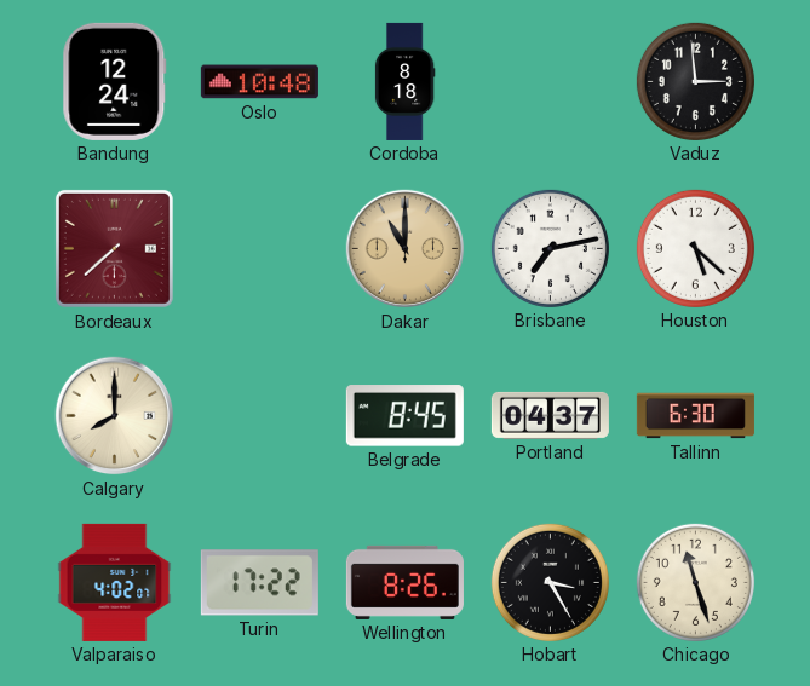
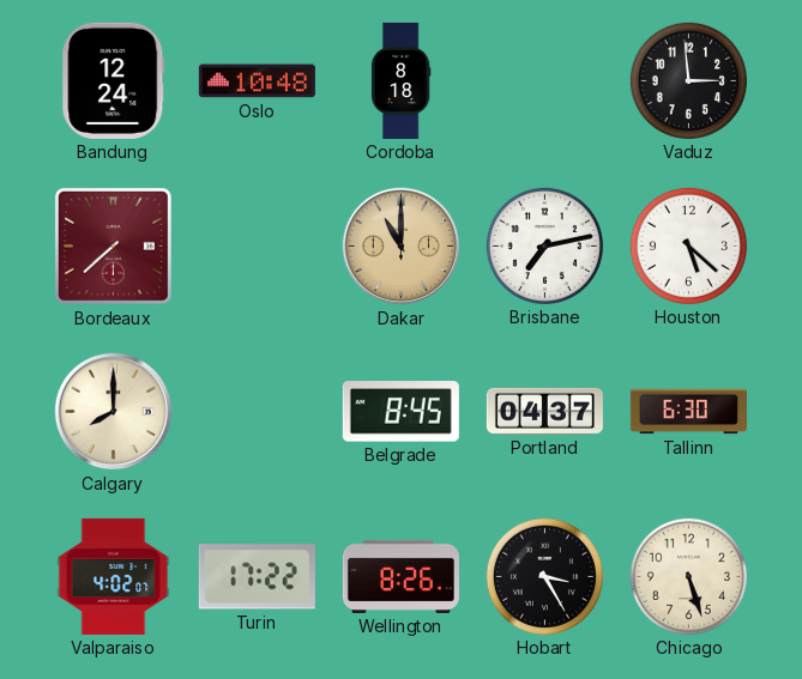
Chicago: 11:27 -> 5:27
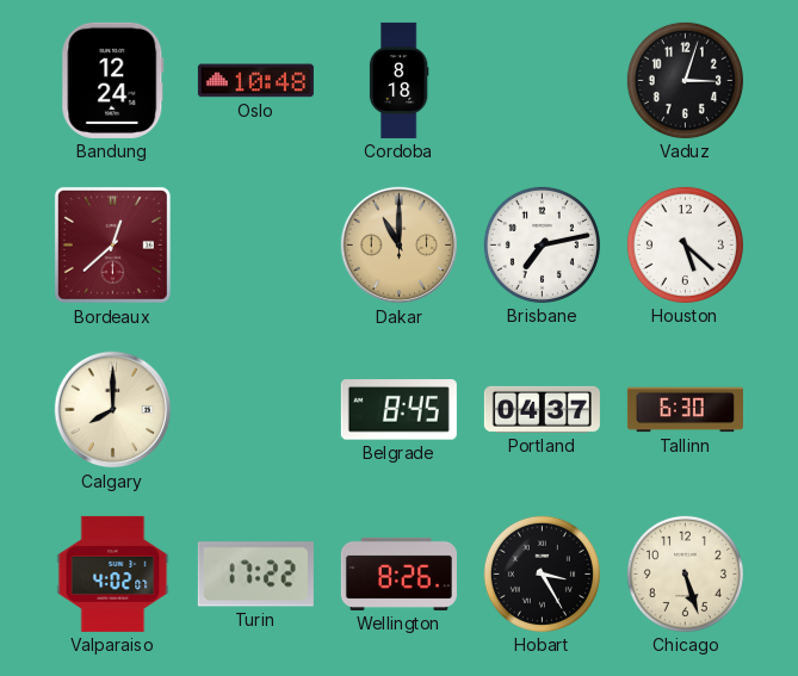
Vaduz: 2:59 -> 3:03
Bordeaux: 7:38 -> 12:38
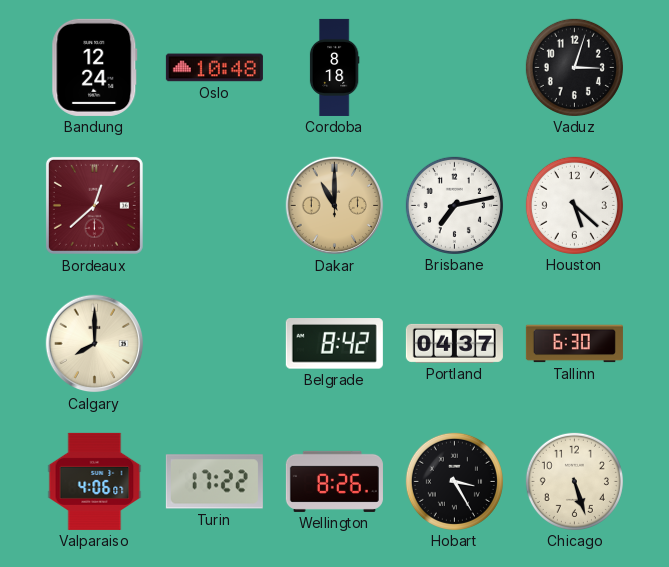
Belgrade: 8:45 -> 8:42
Valparaiso: 4:02 -> 4:06
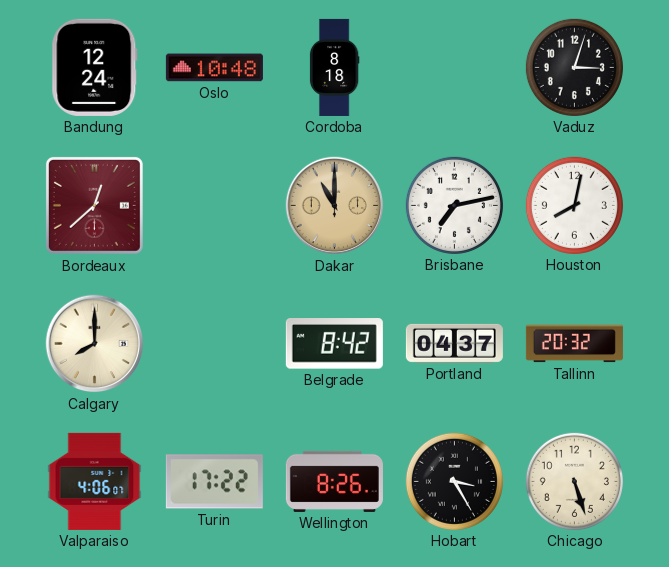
Houston: 5:22 -> 8:02
Tallinn: 6:30 -> 20:32
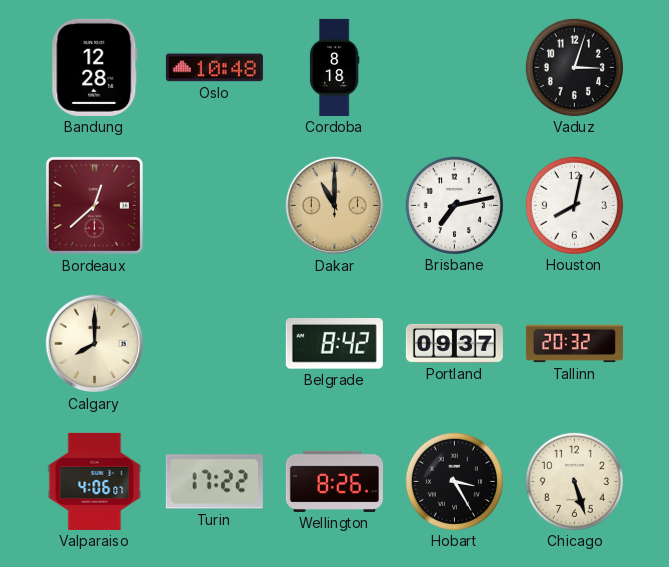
Bandung: 12:24 -> 12:28
Portland: 04:37 -> 09:37
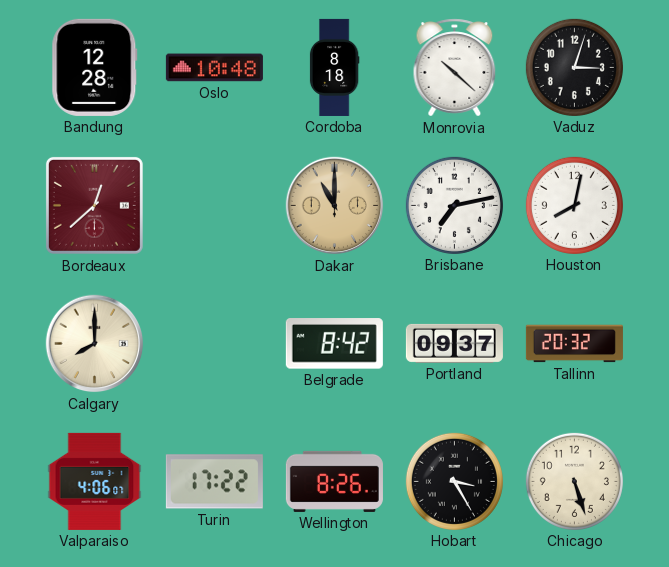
Monrovia: none -> 10:22
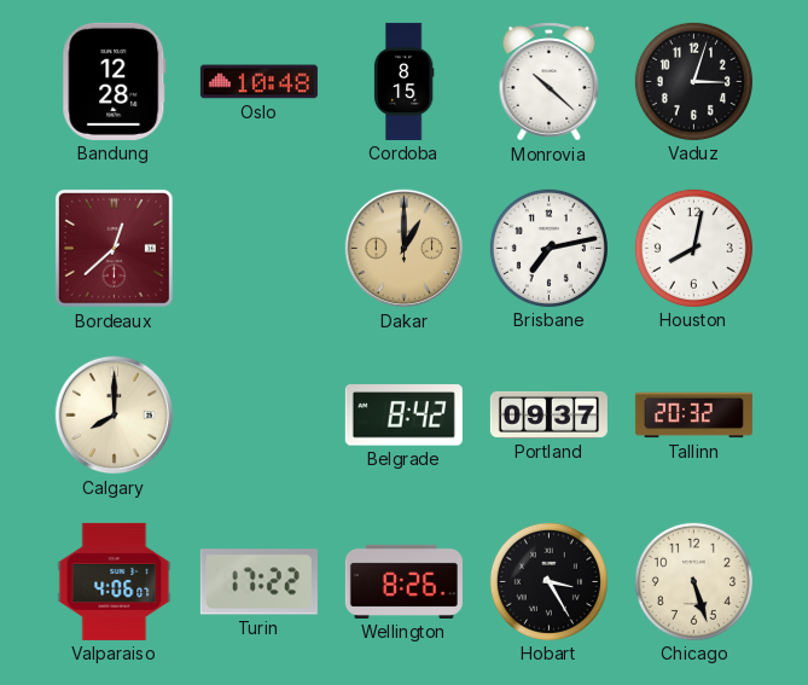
Cordoba: 8:18 -> 8:15
Dakar: 11:00 -> 1:00
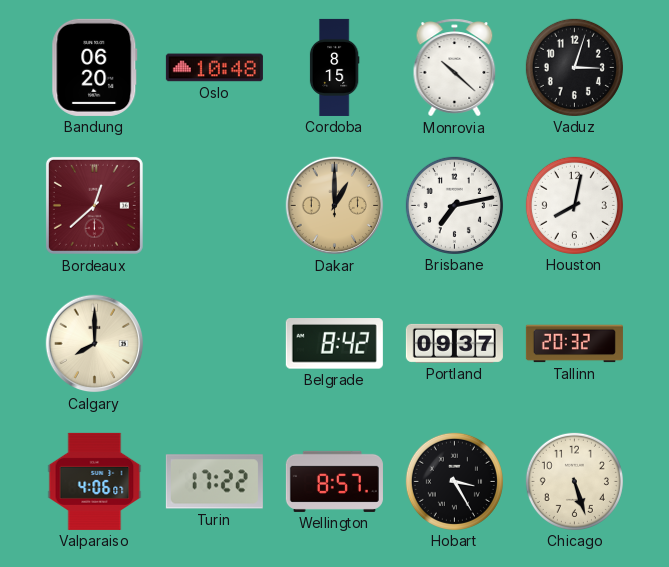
Bandung: 12:28 -> 06:20
Wellington: 8:26 -> 8:57
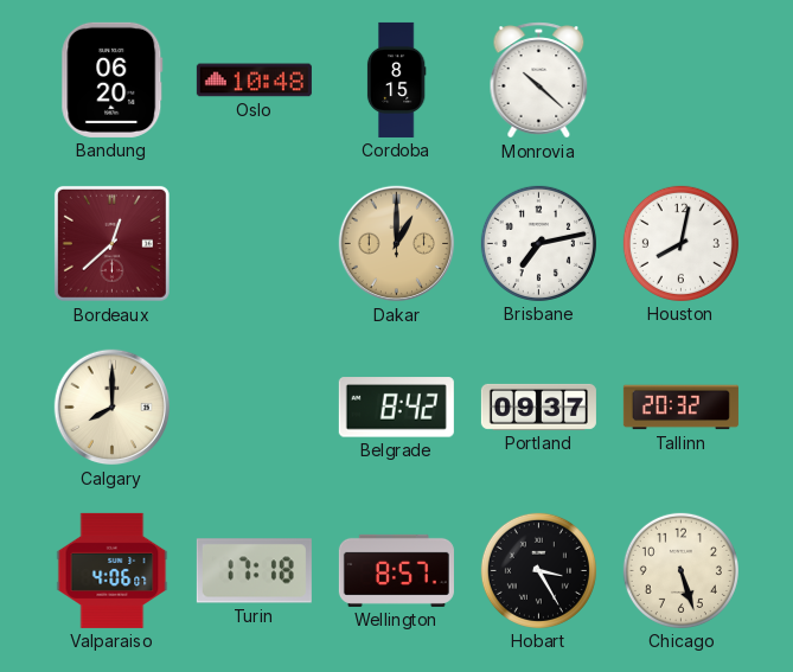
Vaduz: 3:03 -> none
Turin: 17:22 -> 17:18
